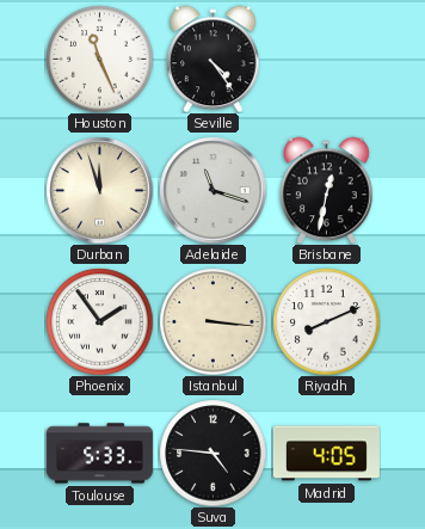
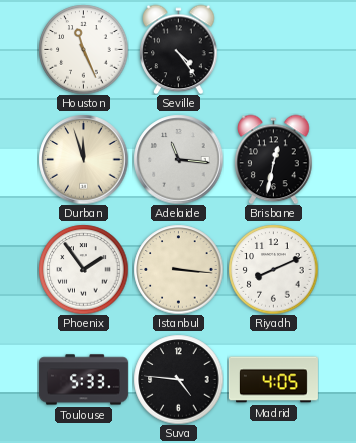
Adelaide: 11:18 -> 11:16
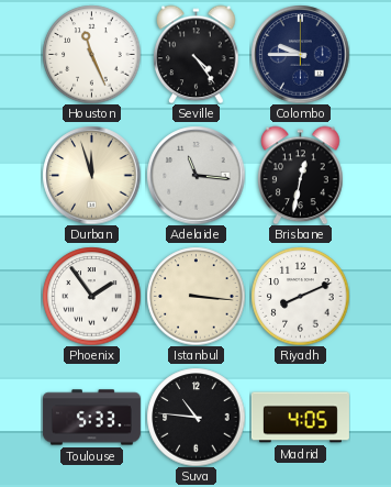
Colombo: none -> 9:45
Suva: 4:46 -> 10:46
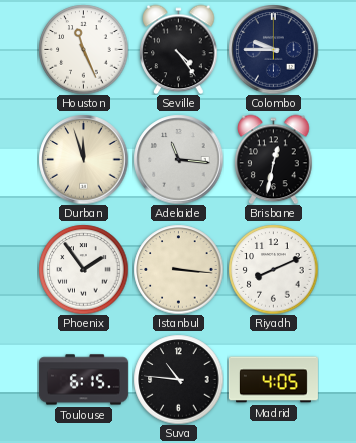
Toulouse: 5:33 -> 6:15
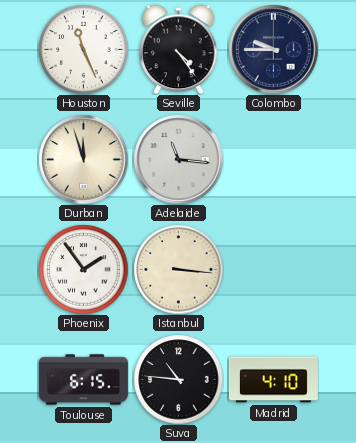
Brisbane: 12:32 -> none
Riyadh: 8:11 -> none
Madrid: 4:05 -> 4:10
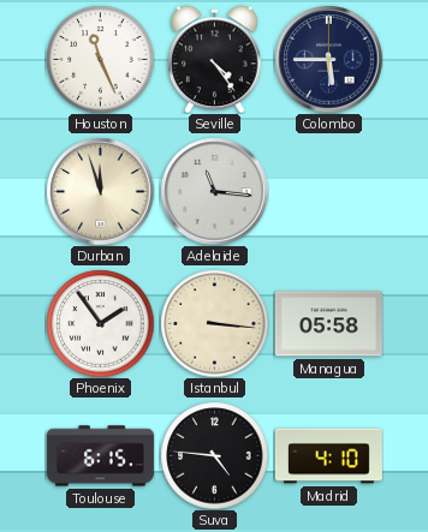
Colombo: 9:45 -> 5:45
Managua: none -> 05:58
Suva: 10:46 -> 4:46
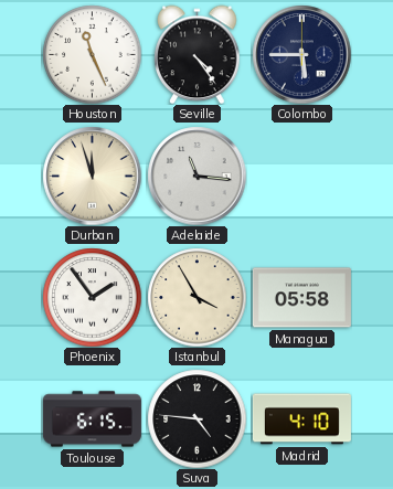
Istanbul: 3:16 -> 3:55
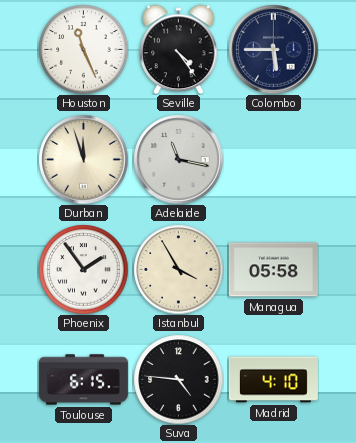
Adelaide: 11:16 -> 11:17
